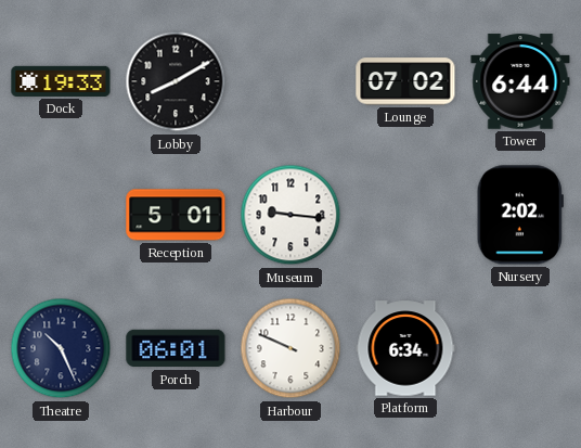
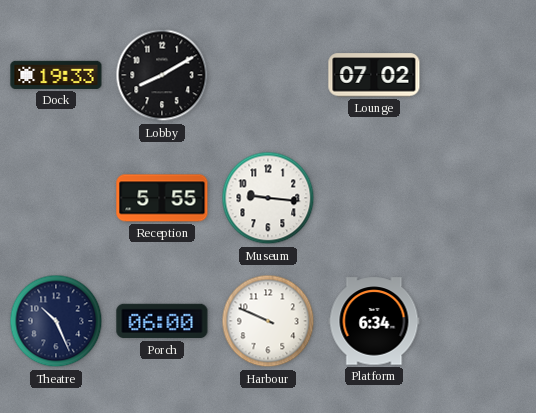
Tower: 6:44 -> none
Reception: 5:01 -> 5:55
Nursery: 2:02 -> none
Porch: 06:01 -> 06:00
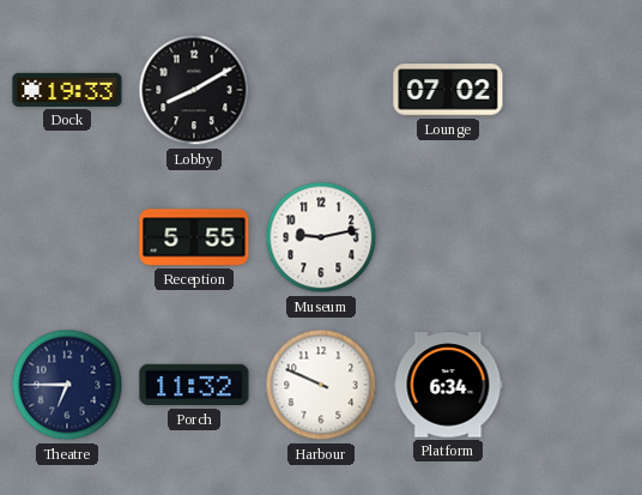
Museum: 9:16 -> 9:13
Theatre: 10:26 -> 6:45
Porch: 06:00 -> 11:32
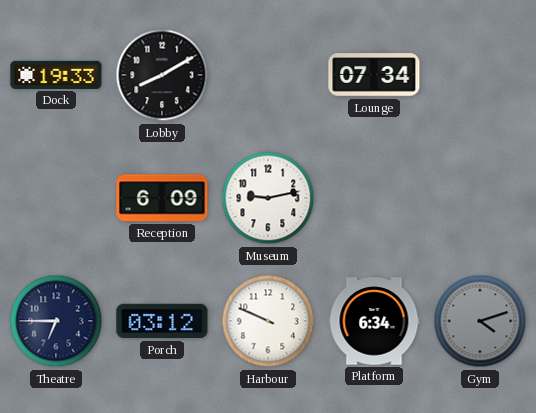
Lounge: 07:02 -> 07:34
Reception: 5:55 -> 6:09
Porch: 11:32 -> 03:12
Gym: none -> 4:12
